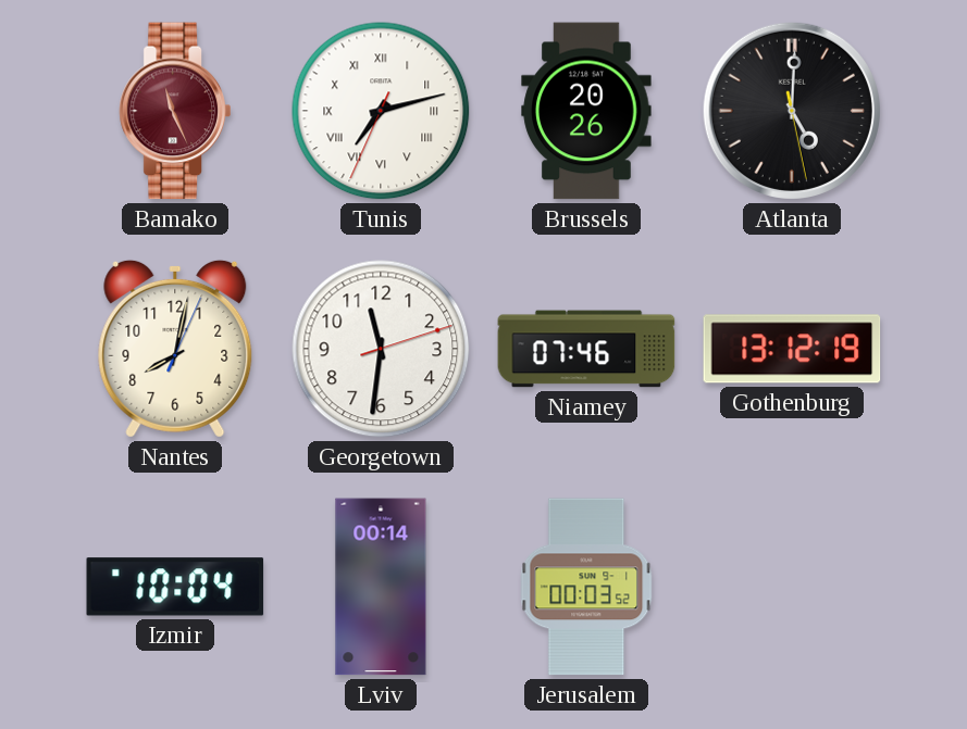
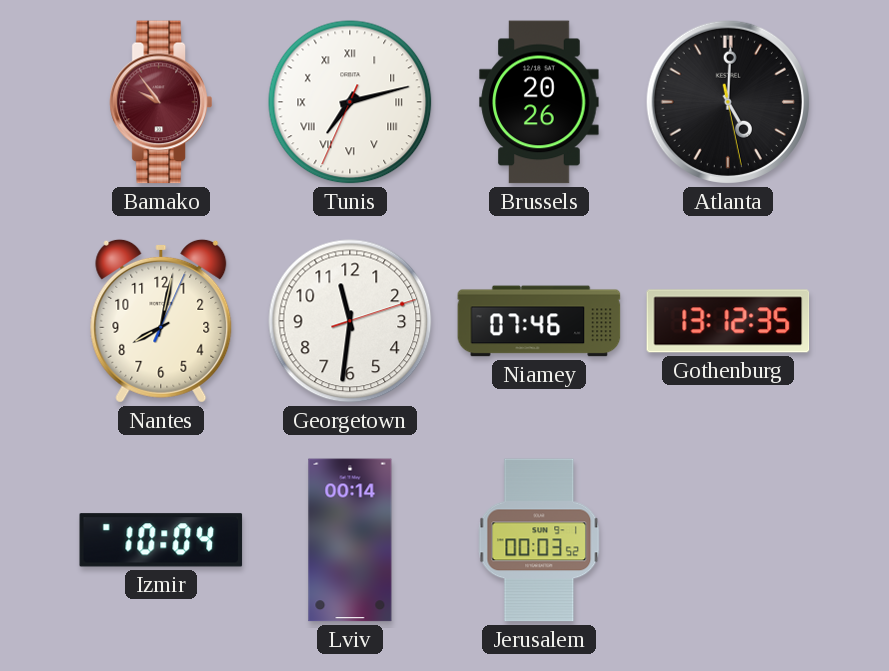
Bamako: 11:26 -> 9:54
Gothenburg: 13:12:19 -> 13:12:35
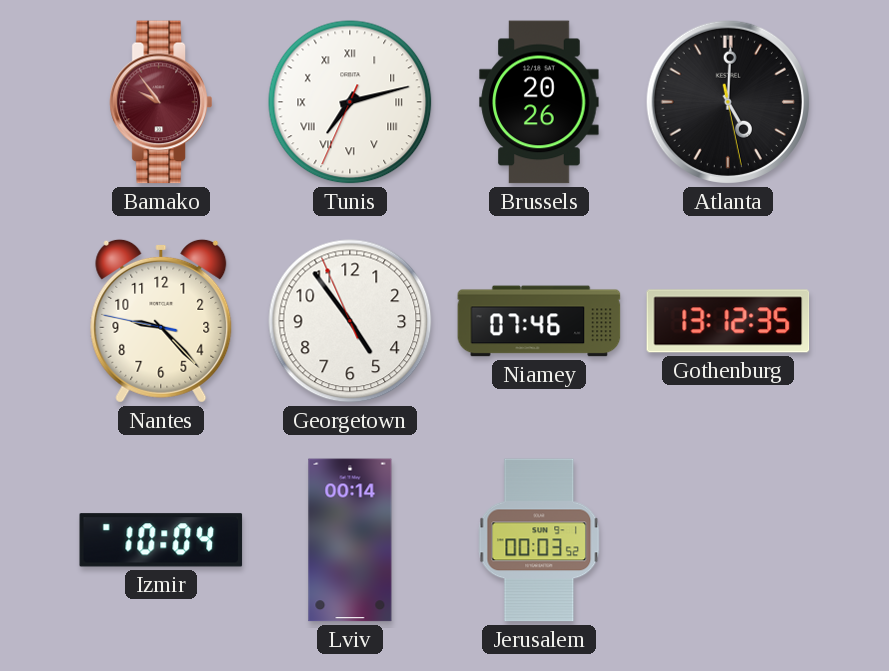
Nantes: 8:02 -> 9:22
Georgetown: 11:31 -> 4:53
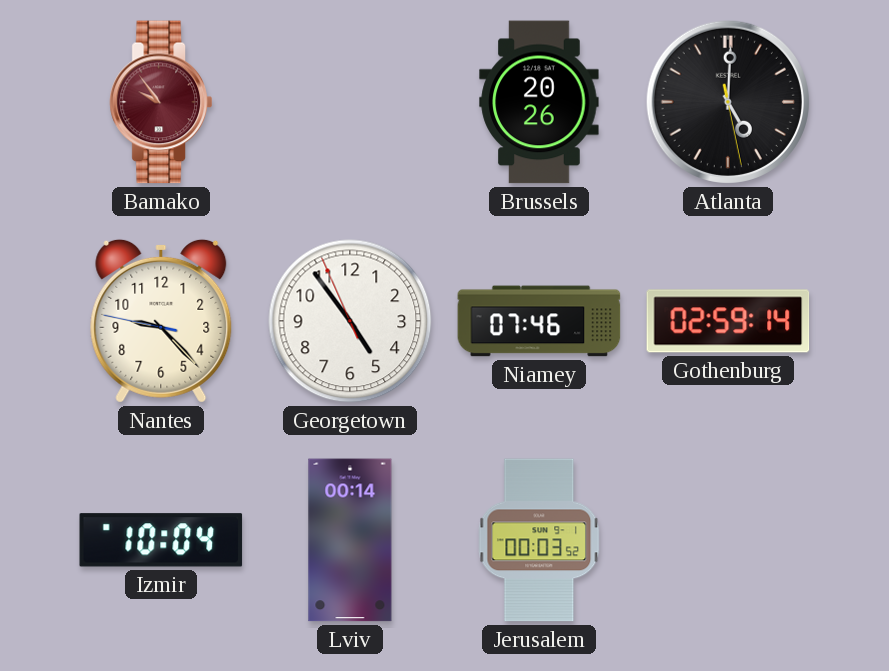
Tunis: 7:12 -> none
Gothenburg: 13:12 -> 02:59
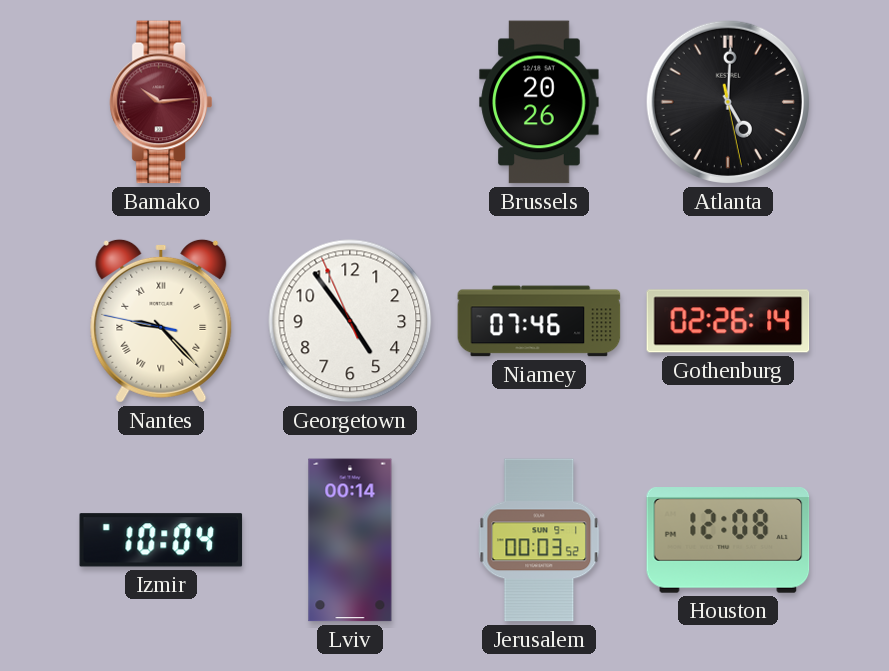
Bamako: 9:54 -> 10:14
Nantes numerals: Arabic -> Roman
Gothenburg: 02:59 -> 02:26
Houston: none -> 12:08
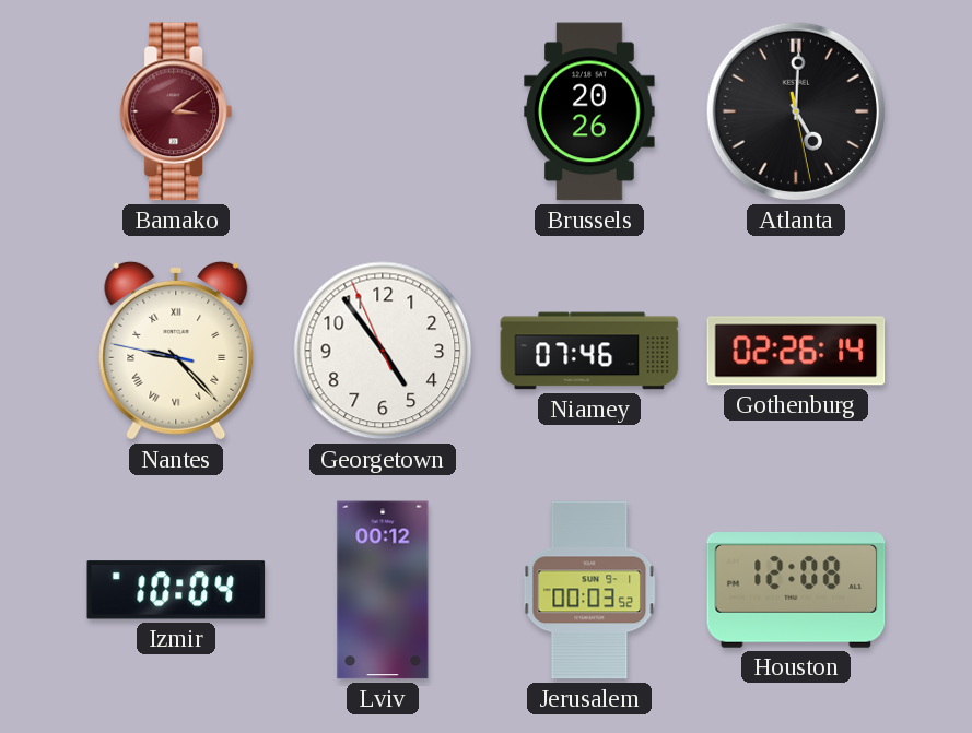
Bamako: 10:14 -> 3:09
Lviv: 00:14 -> 00:12
